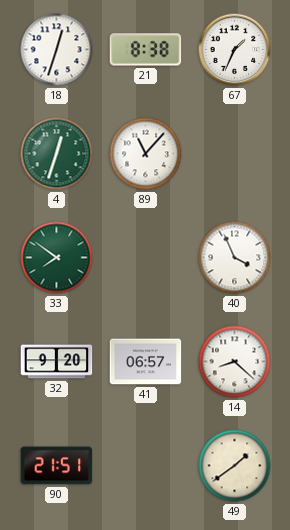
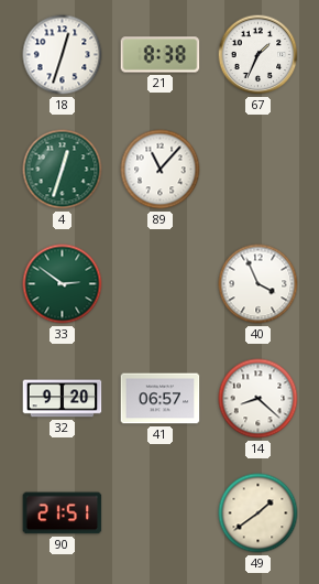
33: 7:51 -> 2:51
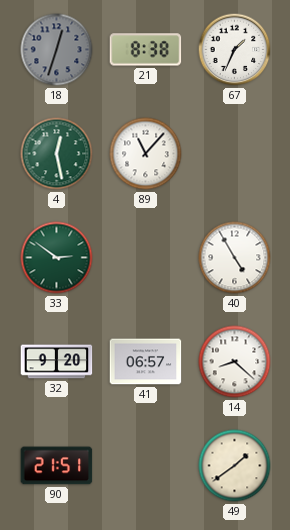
18 dial: white -> grey
4: 12:33 -> 12:28
40: 3:56 -> 4:55
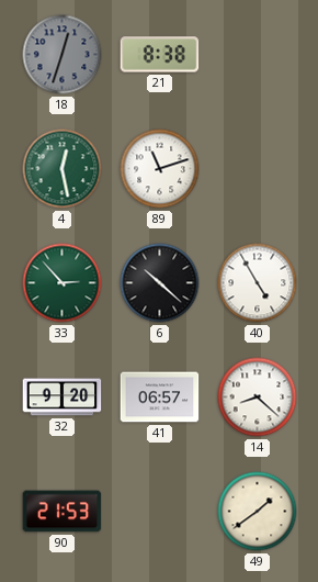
67: 1:34 -> none
89: 11:07 -> 11:12
33: 2:51 -> 2:53
6: none -> 10:22
90: 21:51 -> 21:53
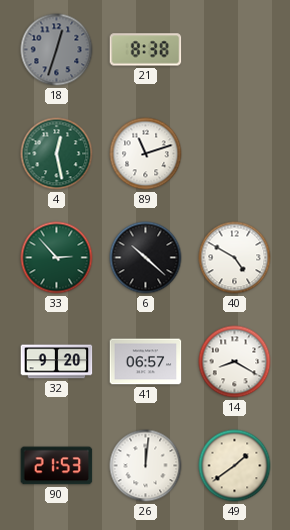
40: 4:55 -> 4:50
14: 8:22 -> 8:20
26: none -> 12:01
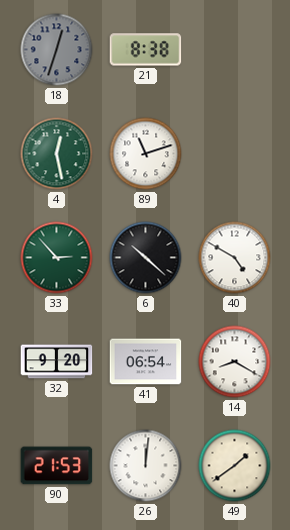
41: 06:57 -> 06:54
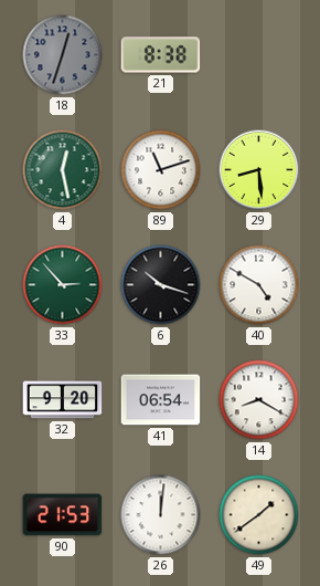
29: none -> 8:29
6: 10:22 -> 10:18
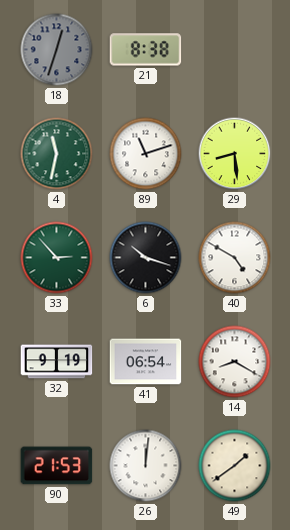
4: 12:28 -> 11:32
32: 9:20 -> 9:19
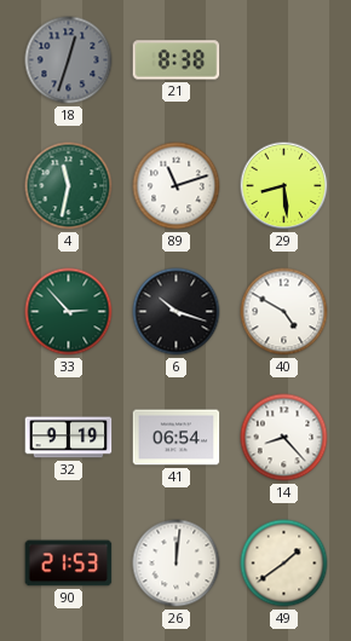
14: 8:20 -> 8:23
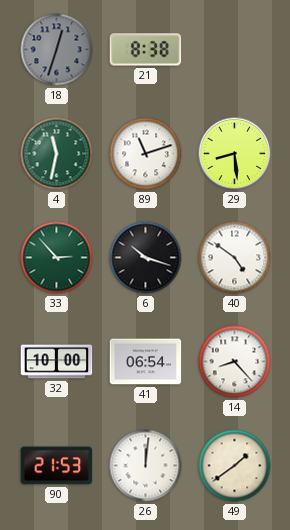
40: 4:50 -> 4:51
32: 9:19 -> 10:00
